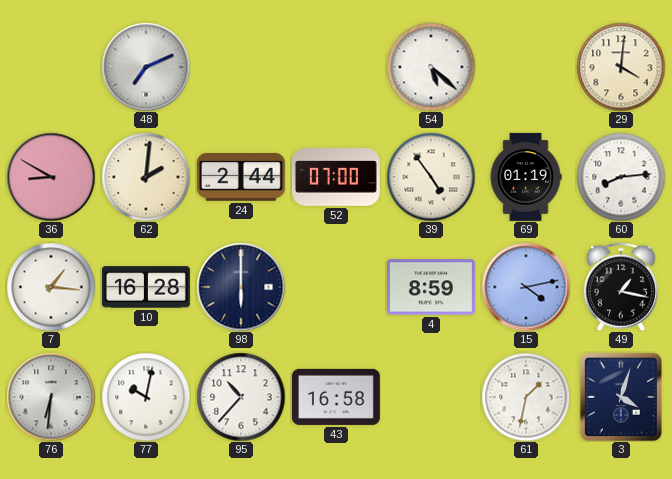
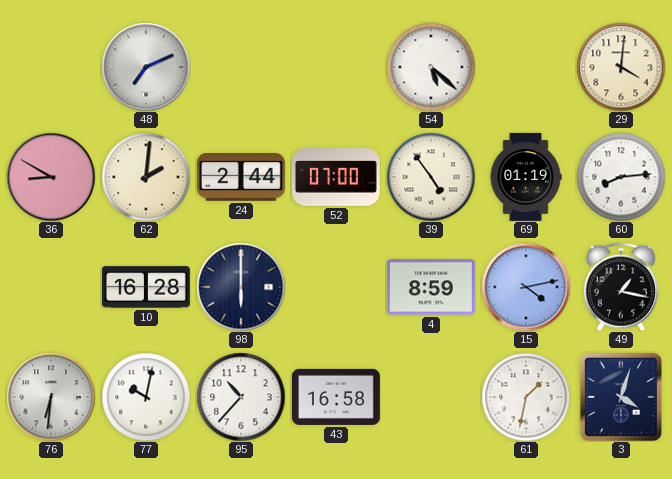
7: 1:16 -> none
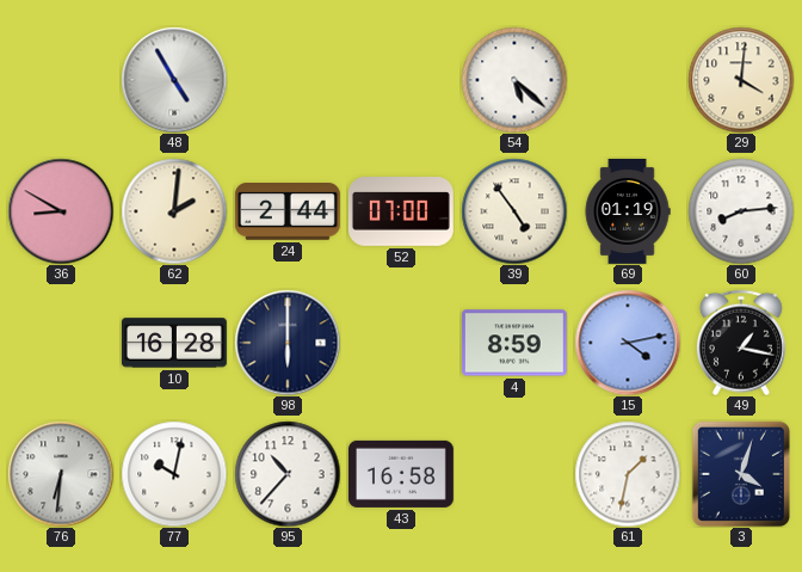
48: 7:11 -> 4:55
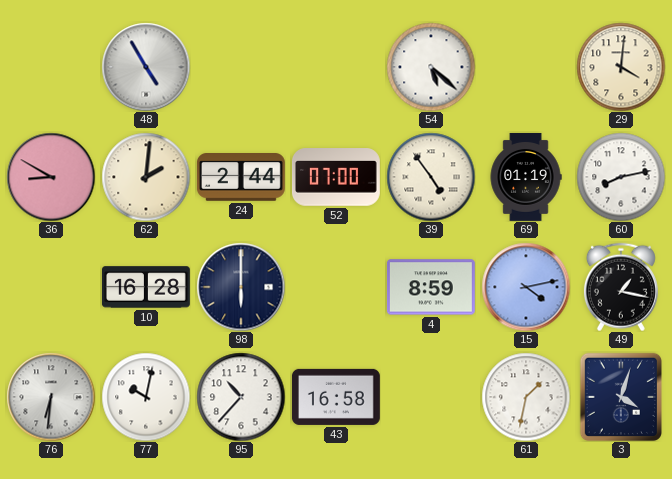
60: 8:14 -> 8:13
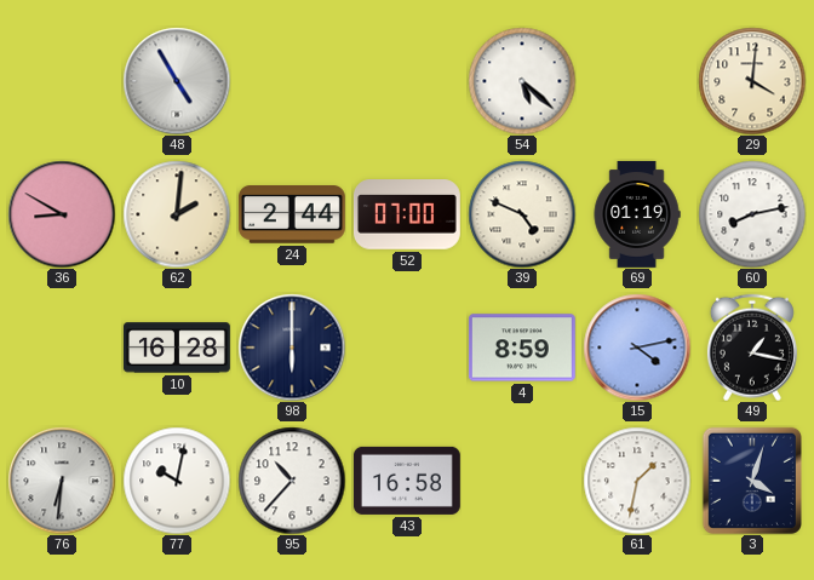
39: 4:54 -> 4:49
